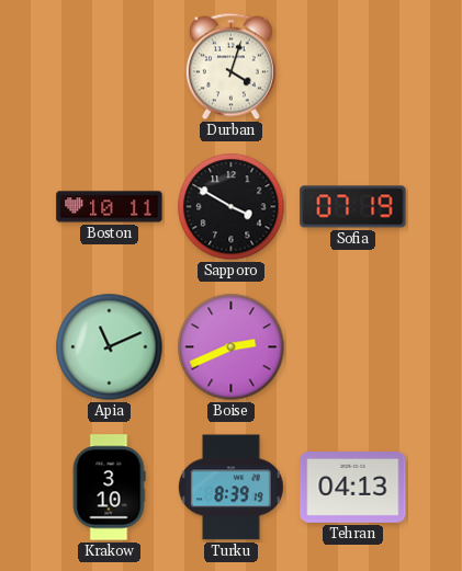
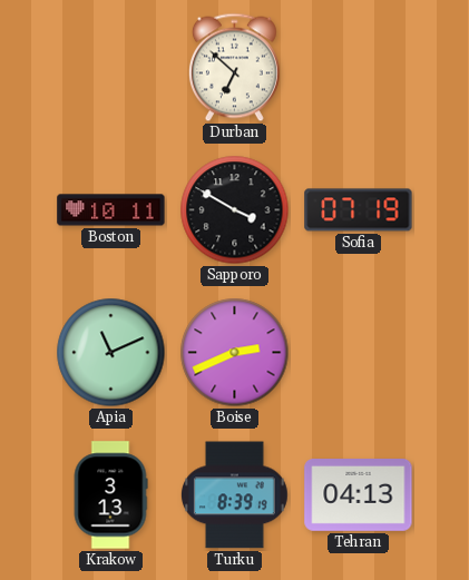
Durban: 4:03 -> 6:52
Krakow: 3:10 -> 3:13
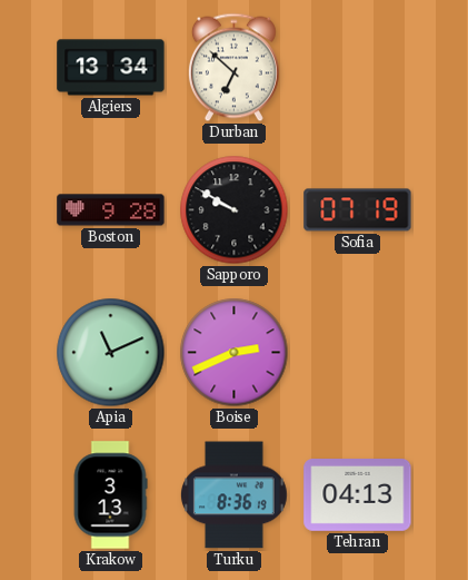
Algiers: none -> 13:34
Boston: 10:11 -> 9:28
Sapporo: 3:50 -> 9:50
Turku: 8:39 -> 8:36
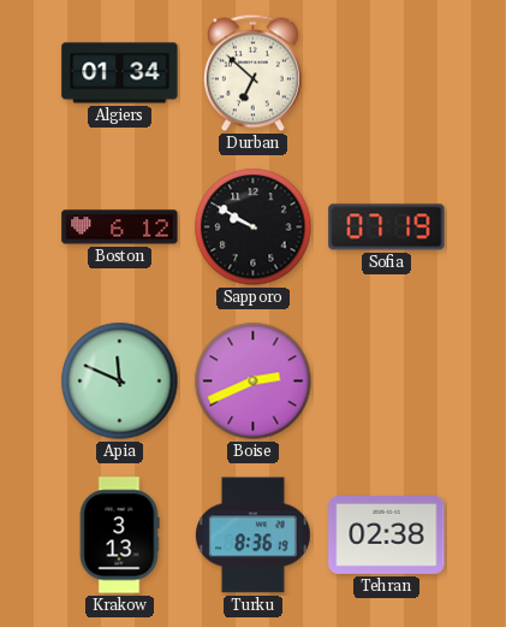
Algiers: 13:34 -> 01:34
Boston: 9:28 -> 6:12
Apia: 11:11 -> 11:49
Tehran: 04:13 -> 02:38
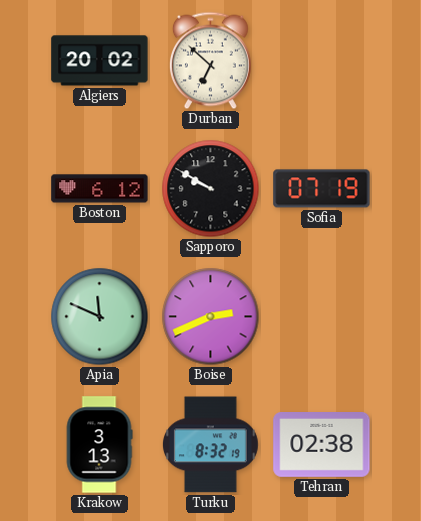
Algiers: 01:34 -> 20:02
Turku: 8:36 -> 8:32
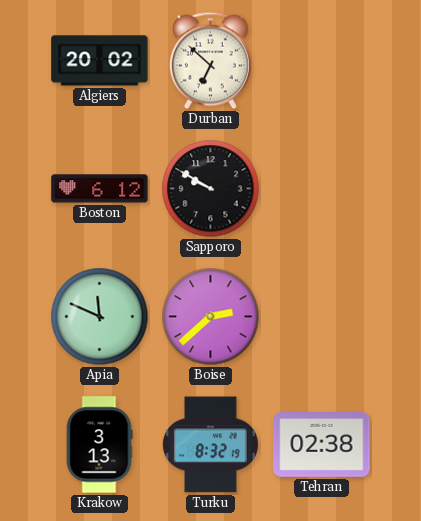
Sofia: 07:19 -> none
Boise: 2:41 -> 2:38
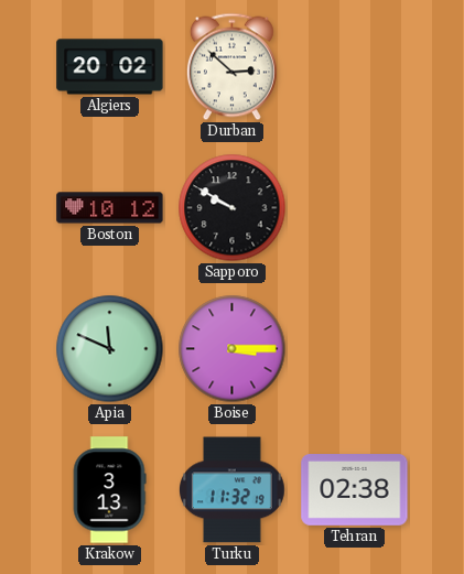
Durban: 6:52 -> 2:52
Boston: 6:12 -> 10:12
Boise: 2:38 -> 3:15
Turku: 8:32 -> 11:32
